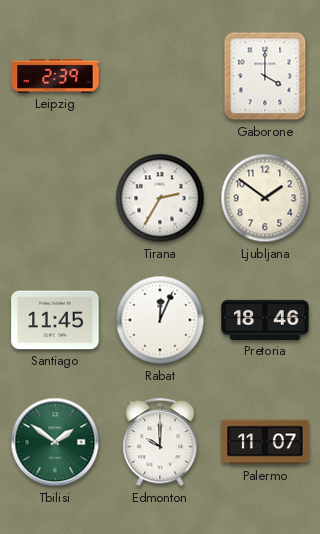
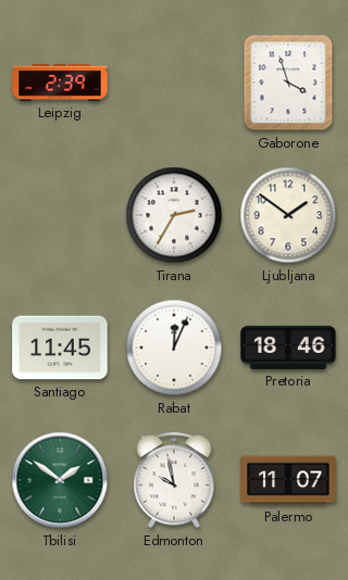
Gaborone: 4:00 -> 3:57
Edmonton: 10:00 -> 9:58
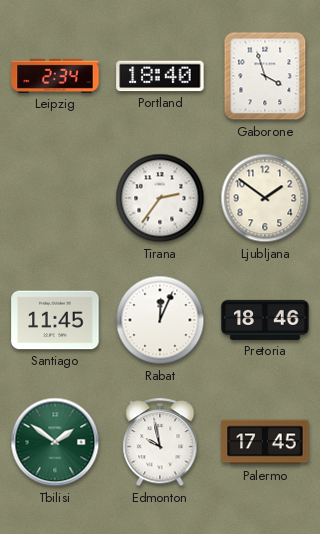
Leipzig: 2:39 -> 2:34
Portland: none -> 18:40
Tirana: 2:35 -> 2:36
Palermo: 11:07 -> 17:45
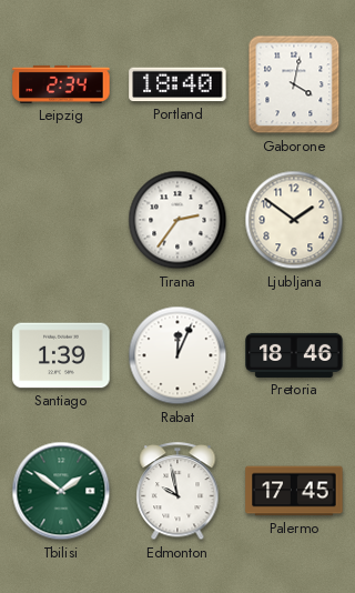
Gaborone: 3:57 -> 4:02
Santiago: 11:45 -> 1:39
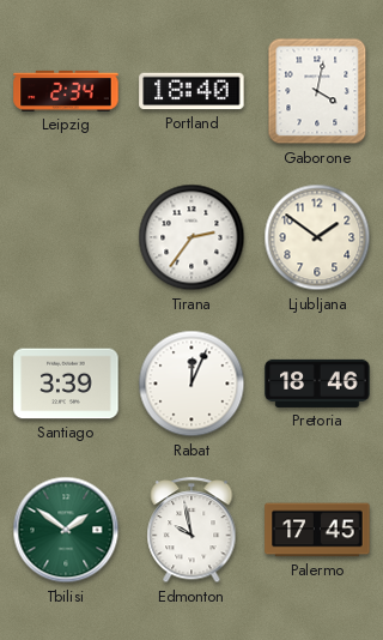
Santiago: 1:39 -> 3:39
